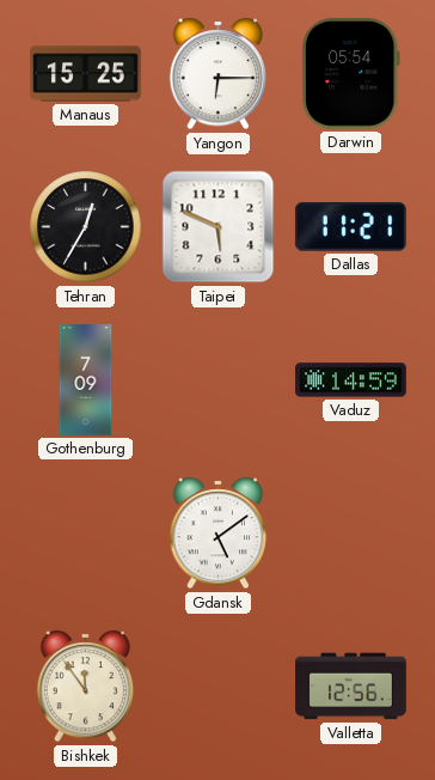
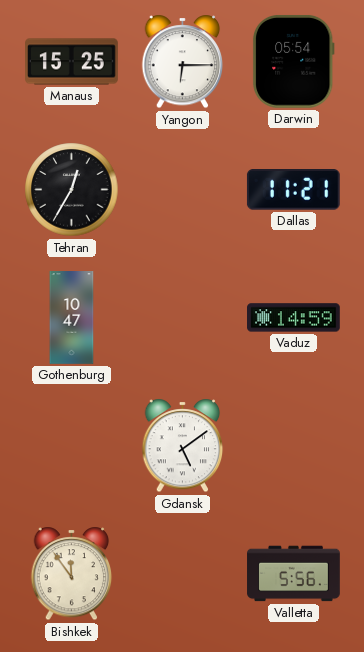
Taipei: 5:49 -> none
Gothenburg: 7:09 -> 10:47
Valletta: 12:56 -> 5:56
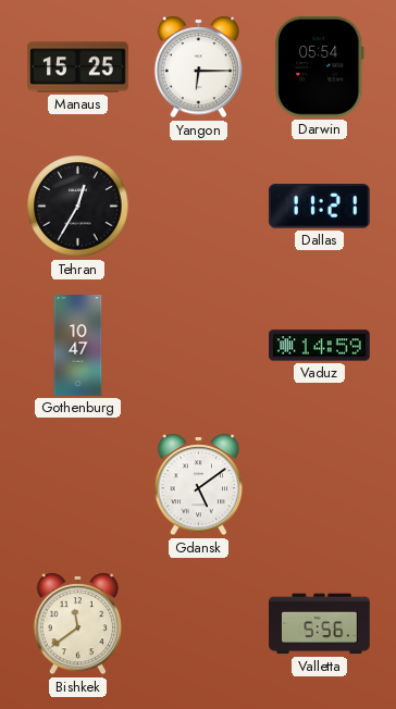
Bishkek: 11:54 -> 11:39
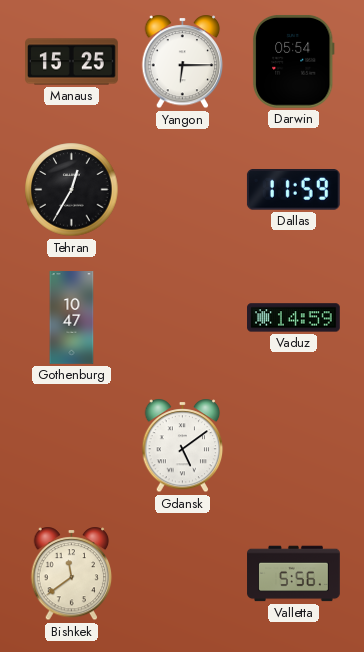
Dallas: 11:21 -> 11:59
